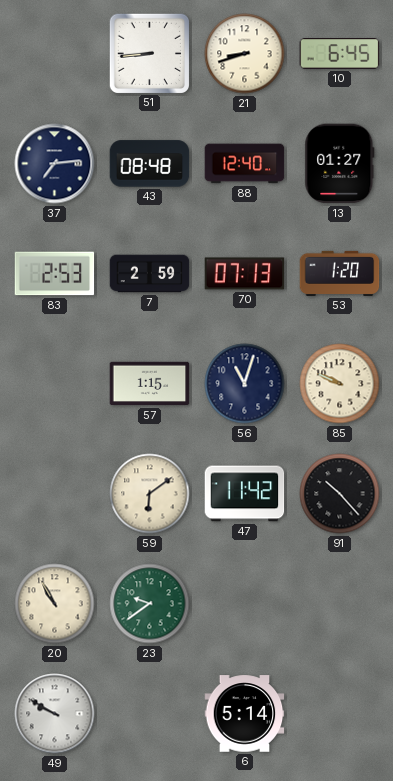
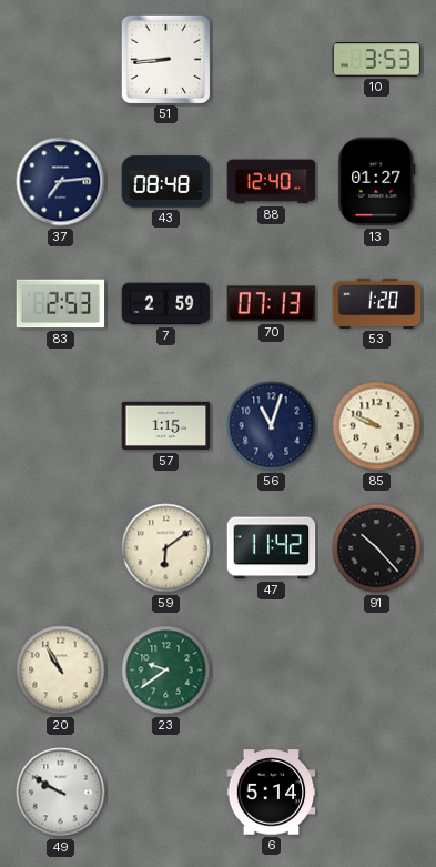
21: 8:42 -> none
10: 6:45 -> 3:53
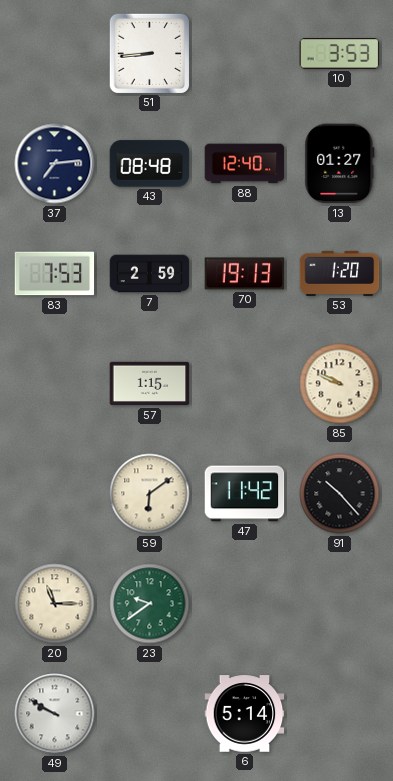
83: 2:53 -> 7:53
70: 07:13 -> 19:13
56: 11:03 -> none
20: 10:55 -> 11:15
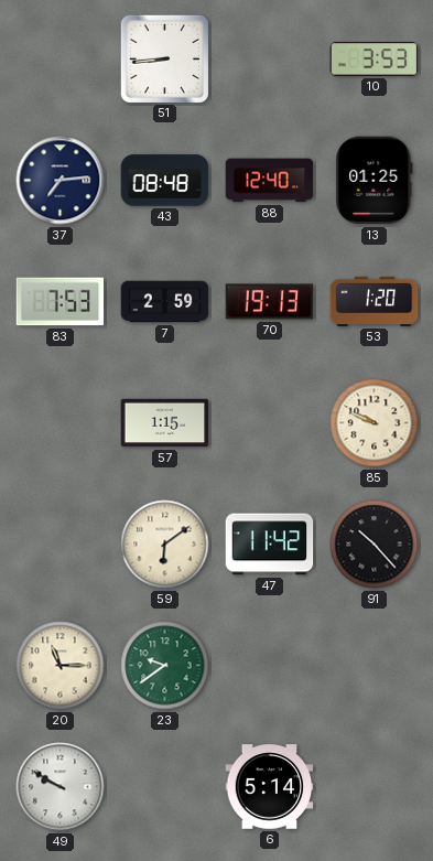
13: 01:27 -> 01:25
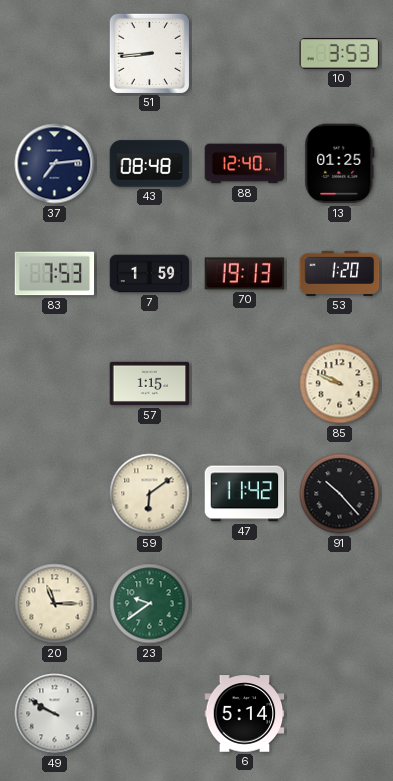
7: 2:59 -> 1:59
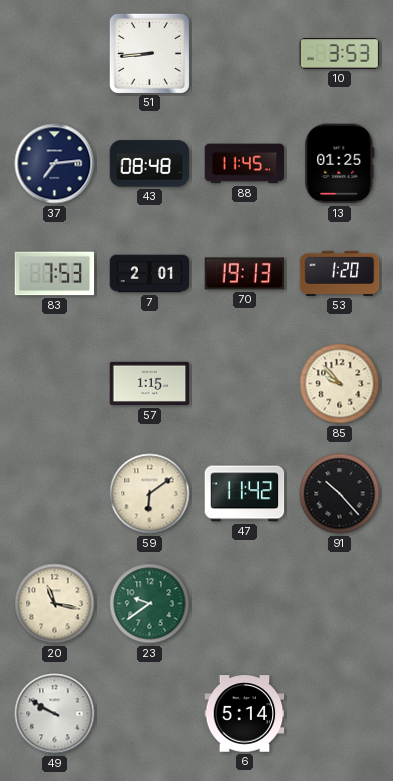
88: 12:40 -> 11:45
7: 1:59 -> 2:01
85: 9:49 -> 9:53
20: 11:15 -> 11:17
